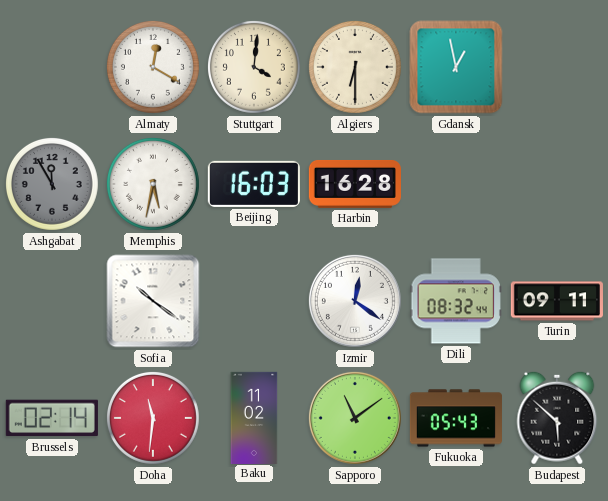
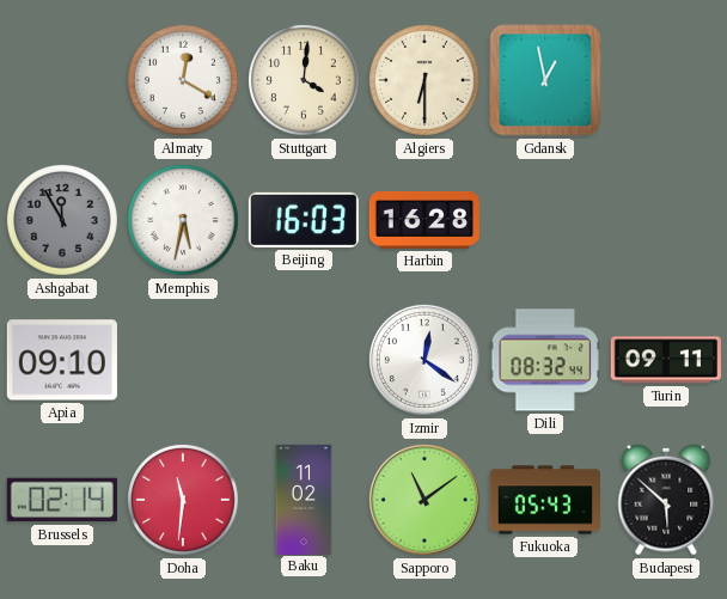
Apia: none -> 09:10
Sofia: 10:21 -> none
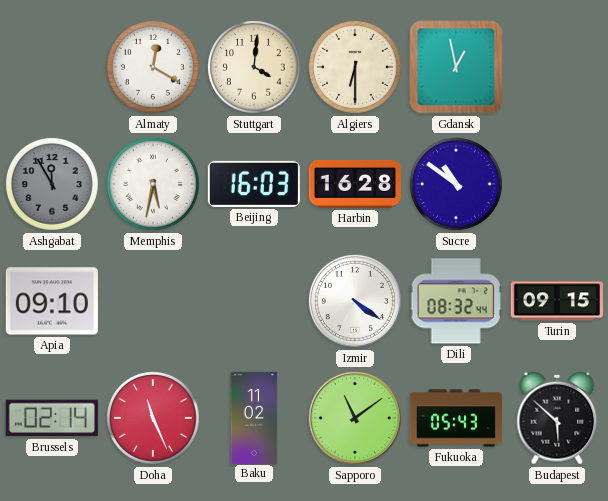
Sucre: none -> 10:51
Izmir: 12:21 -> 4:21
Turin: 09:11 -> 09:15
Doha: 11:31 -> 11:26
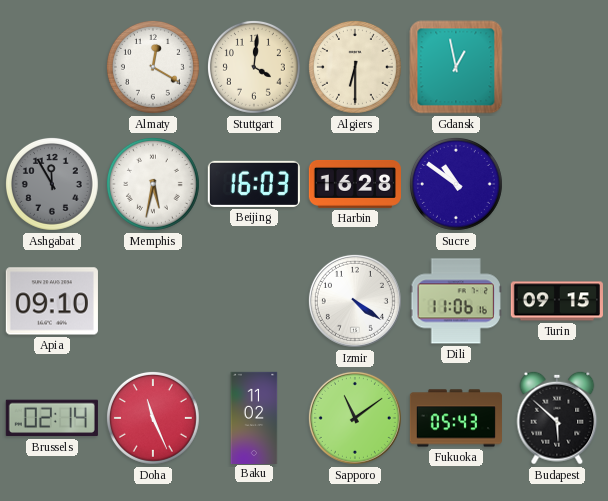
Dili: 08:32 -> 11:06
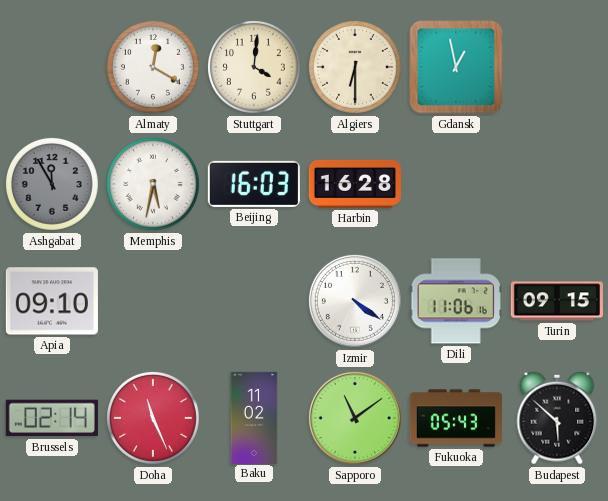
Sucre: 10:51 -> none
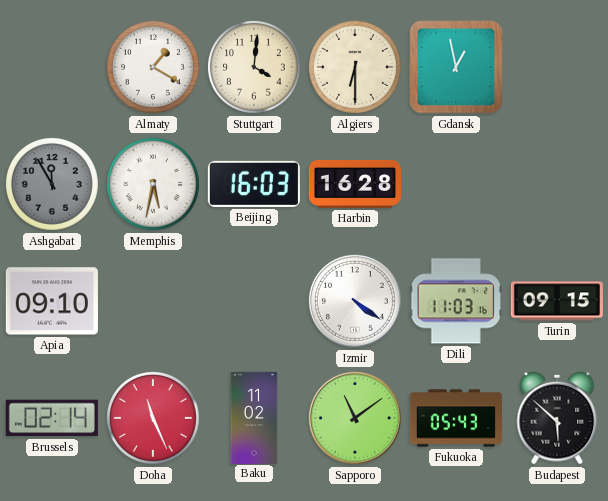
Almaty: 12:20 -> 1:20
Dili: 11:06 -> 11:03
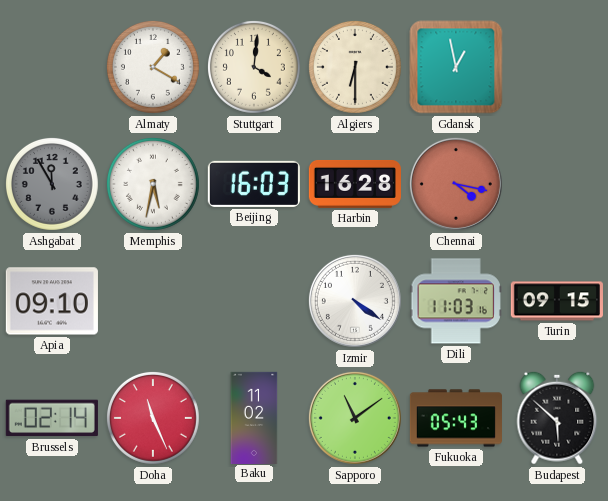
Chennai: none -> 4:17
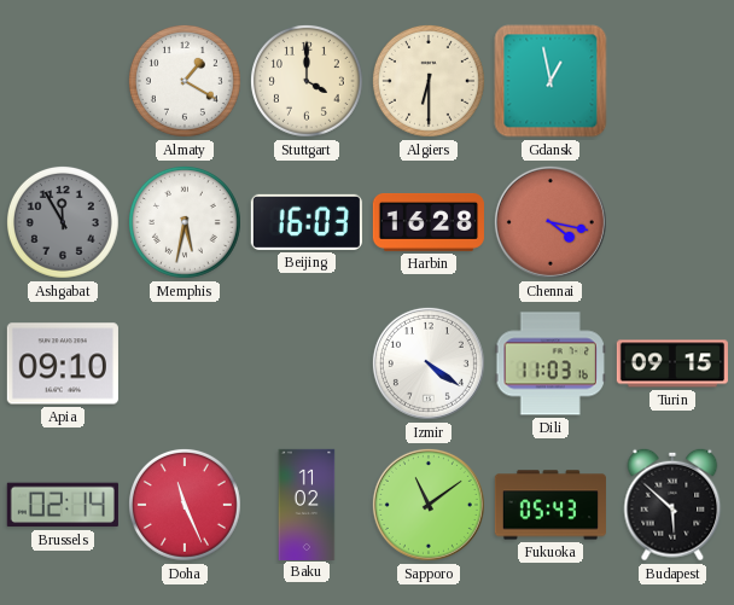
Stuttgart: 4:01 -> 4:00
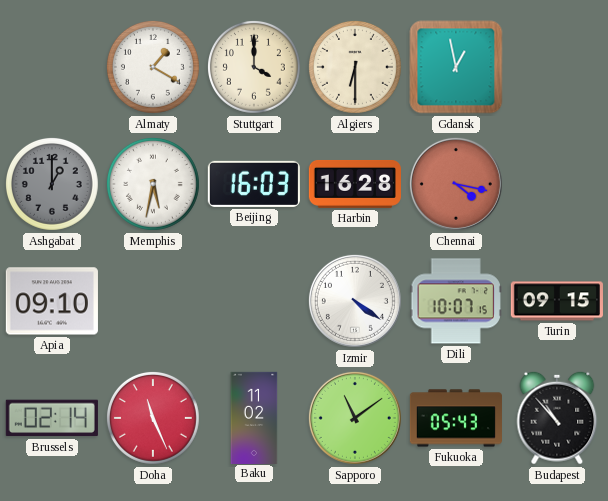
Ashgabat: 11:55 -> 1:00
Dili: 11:03 -> 10:07
Budapest: 5:52 -> 10:53
